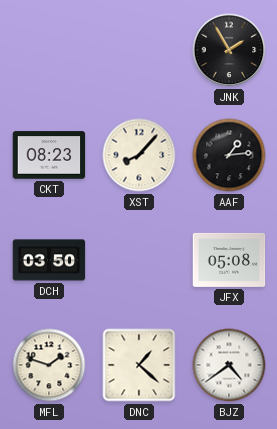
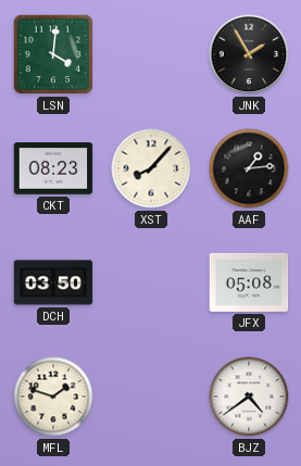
LSN: none -> 4:01
DNC: 1:22 -> none
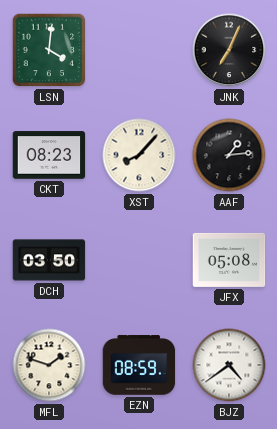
JNK: 1:55 -> 7:04
EZN: none -> 08:59
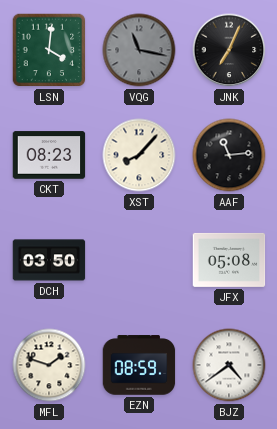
VQG: none -> 11:17
AAF: 1:14 -> 11:14
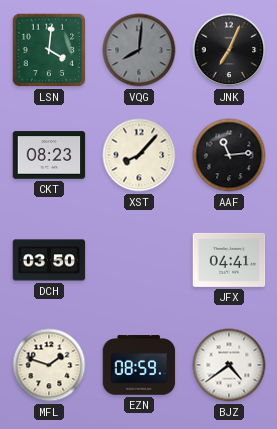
VQG: 11:17 -> 8:01
JFX: 05:08 -> 04:41
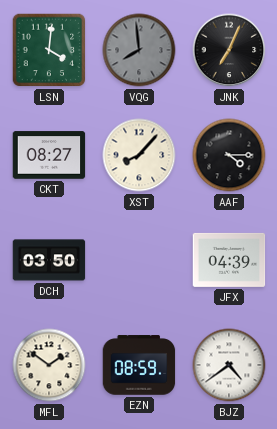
VQG: 8:01 -> 7:59
CKT: 08:23 -> 08:27
AAF: 11:14 -> 4:15
JFX: 04:41 -> 04:39
MFL: 1:48 -> 1:51
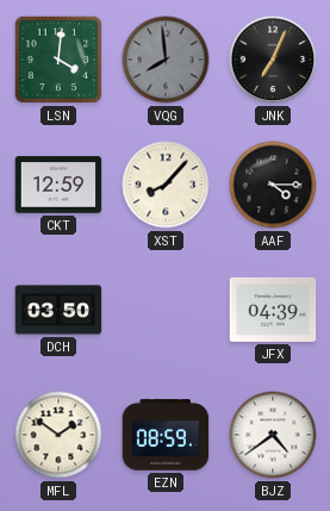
CKT: 08:27 -> 12:59
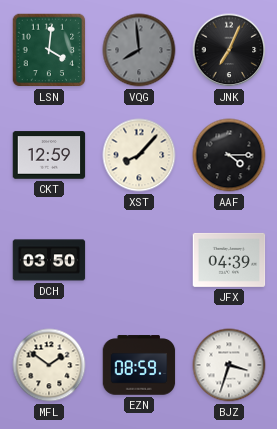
BJZ: 4:39 -> 3:33
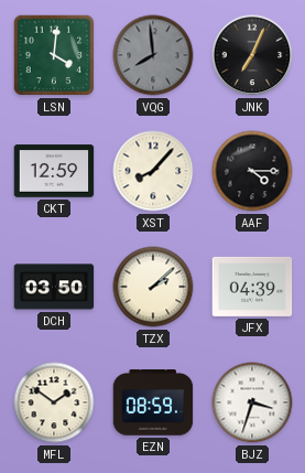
TZX: none -> 2:08
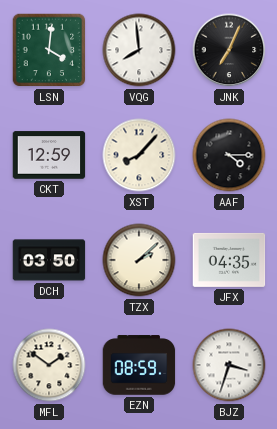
VQG dial: grey -> white
JFX: 04:39 -> 04:35
